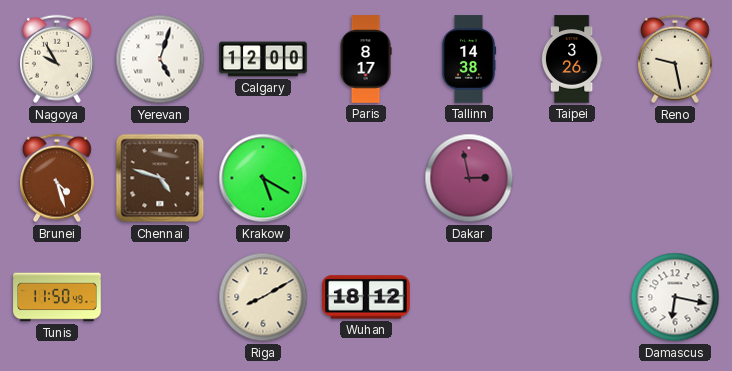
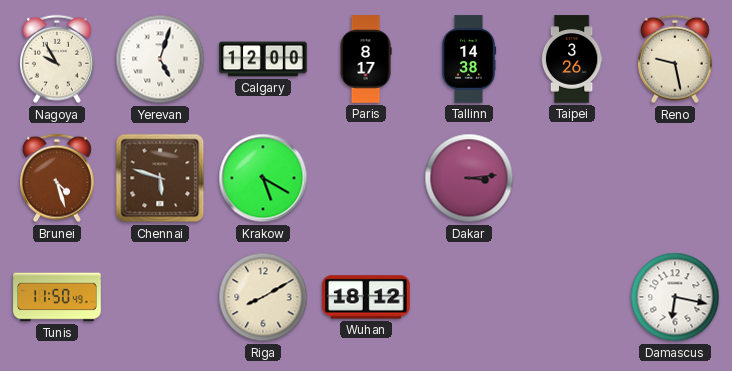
Chennai: 4:48 -> 5:48
Dakar: 2:58 -> 3:14
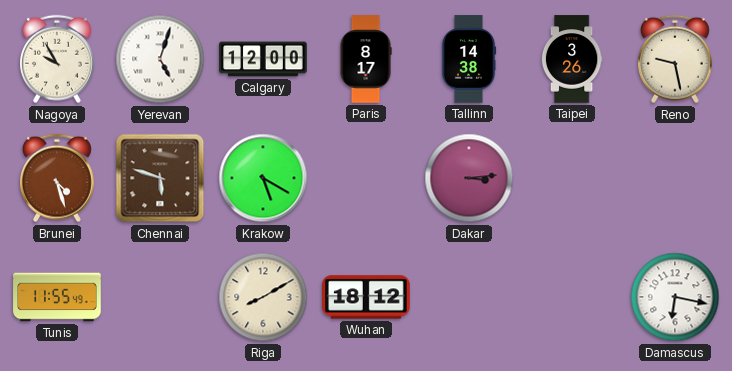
Tunis: 11:50 -> 11:55
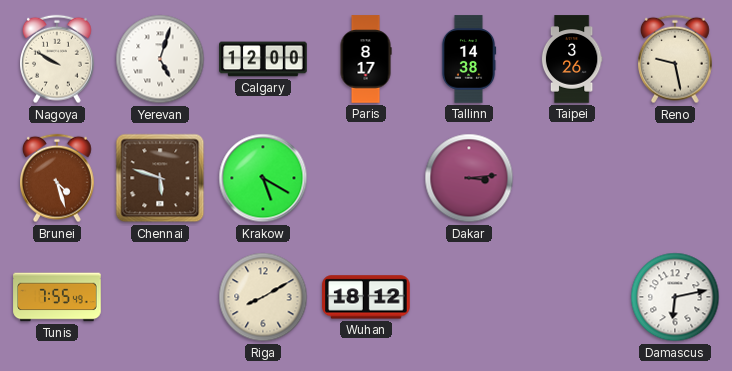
Nagoya: 9:55 -> 9:50
Tunis: 11:55 -> 7:55
Damascus: 6:17 -> 6:13
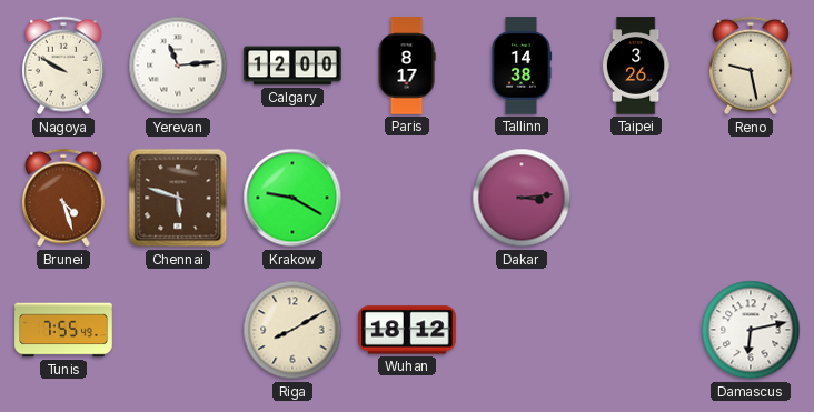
Yerevan: 5:03 -> 11:14
Krakow: 5:20 -> 9:20
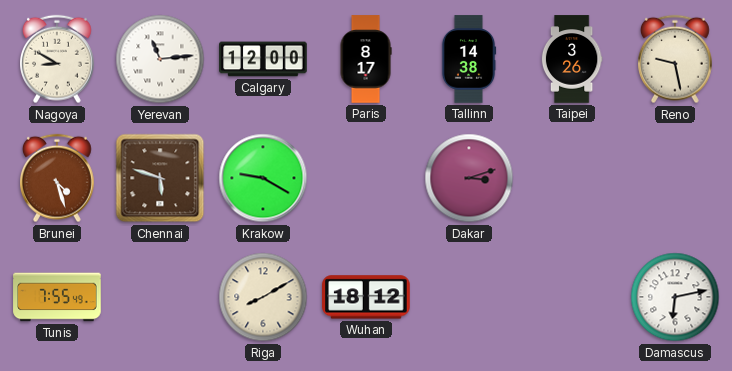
Nagoya: 9:50 -> 8:50
Dakar: 3:14 -> 3:12
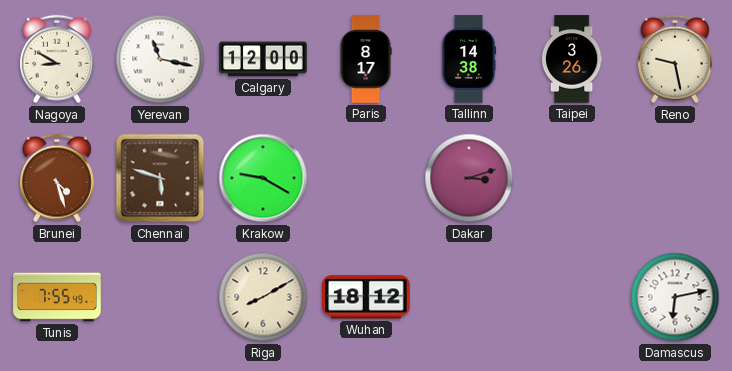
Yerevan: 11:14 -> 11:17
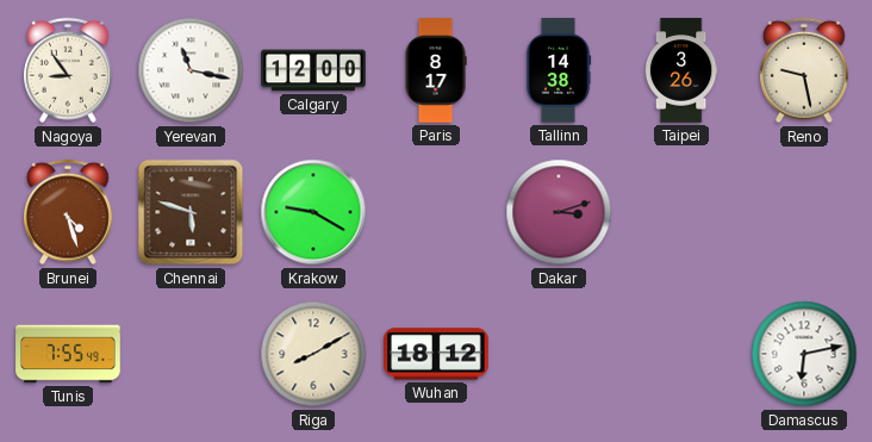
Nagoya: 8:50 -> 8:54
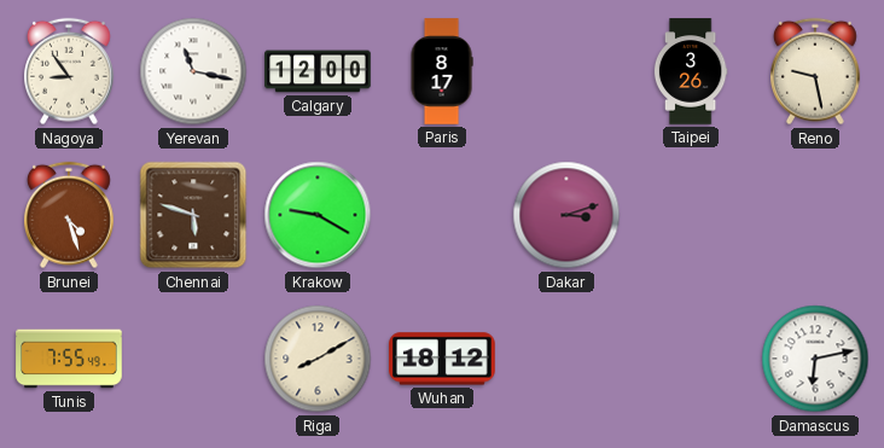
Tallinn: 14:38 -> none
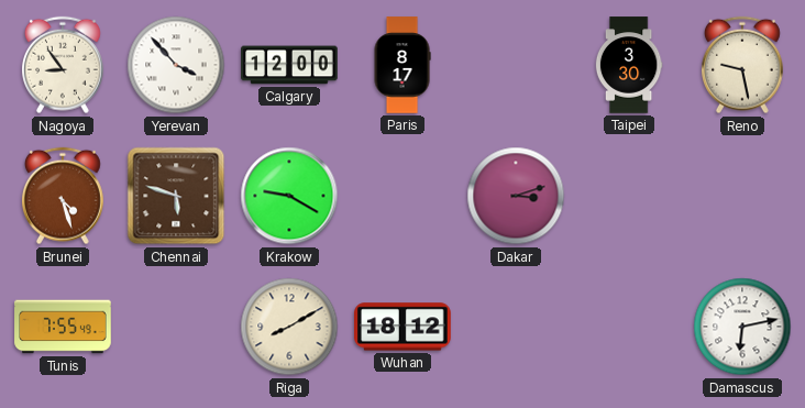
Yerevan: 11:17 -> 3:53
Taipei: 3:26 -> 3:30
